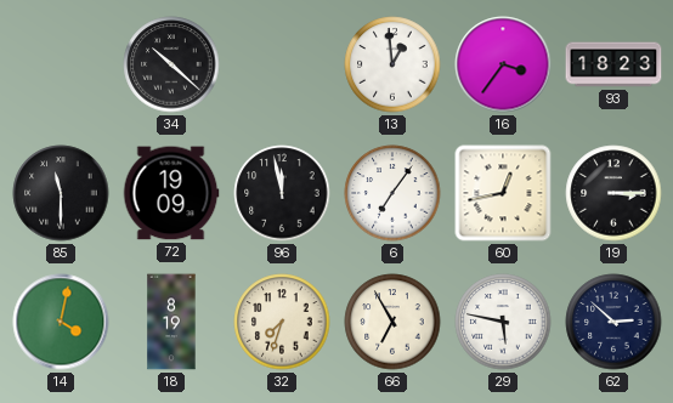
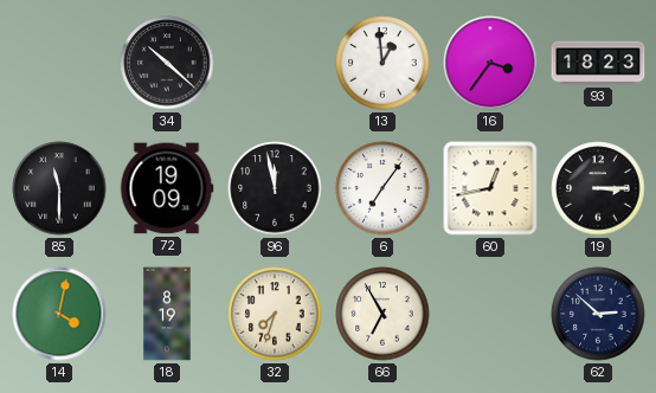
29: 5:47 -> none
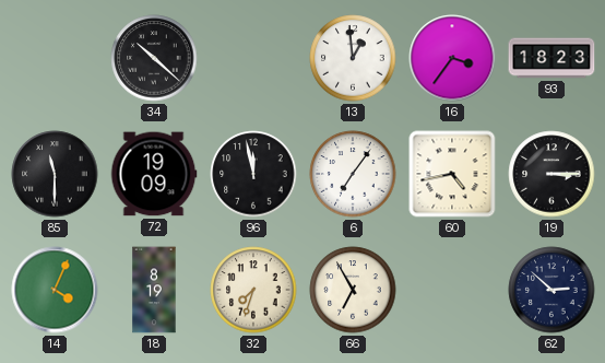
60: 12:43 -> 4:43
14: 4:02 -> 4:04
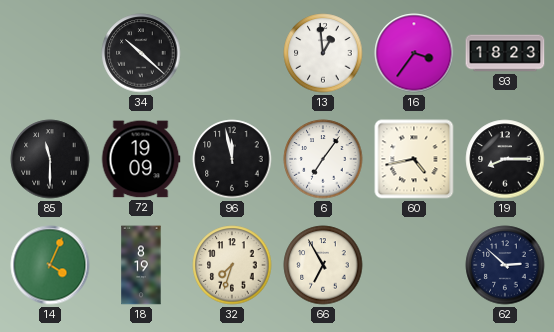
19: 3:15 -> 8:15
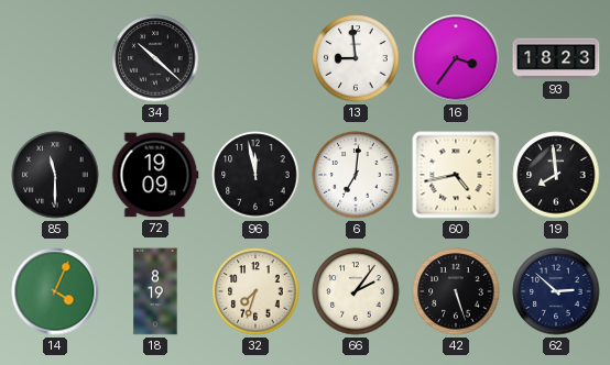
13: 12:59 -> 8:59
6: 7:06 -> 7:01
19: 8:15 -> 7:59
66: 6:55 -> 2:06
42: none -> 5:27
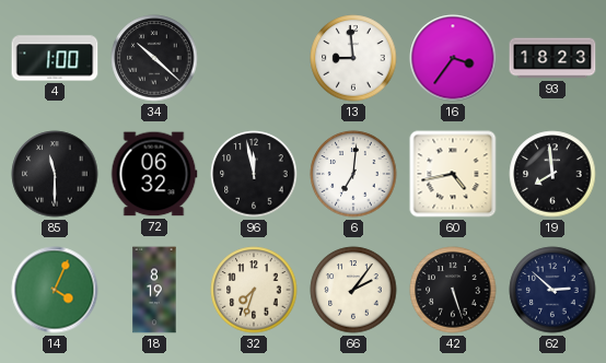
4: none -> 1:00
72: 19:09 -> 06:32
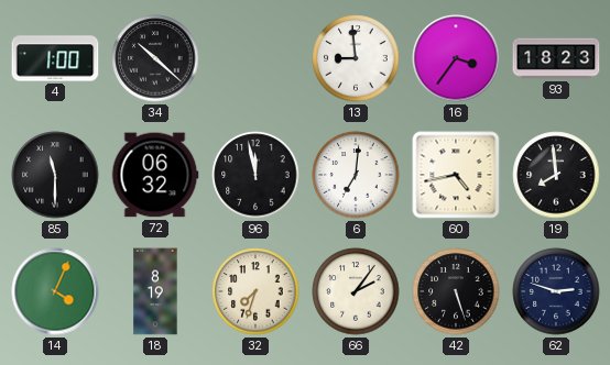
62: 2:52 -> 2:48
